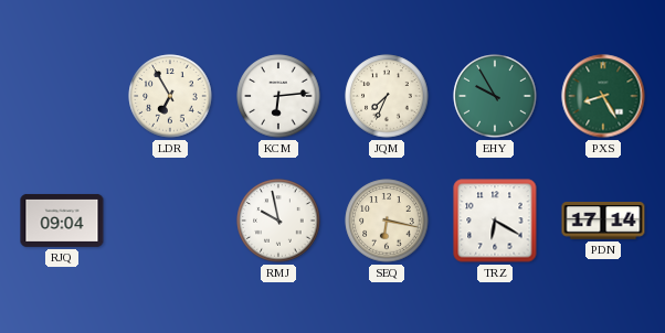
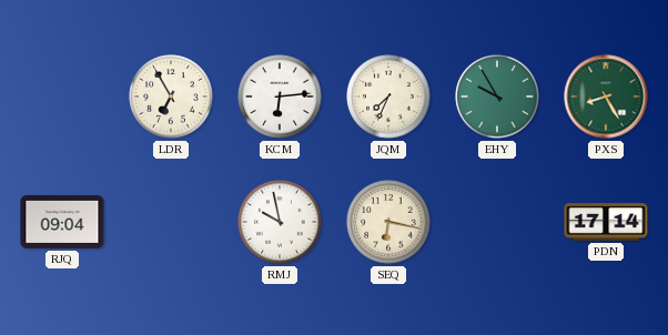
TRZ: 6:20 -> none
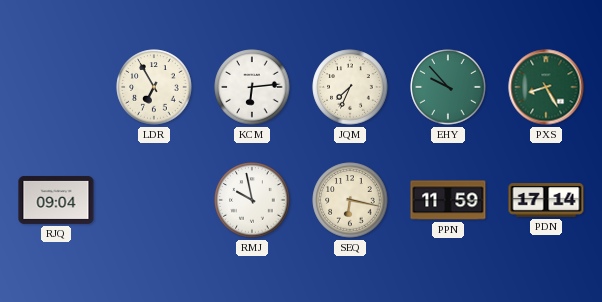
EHY: 9:55 -> 9:53
PPN: none -> 11:59
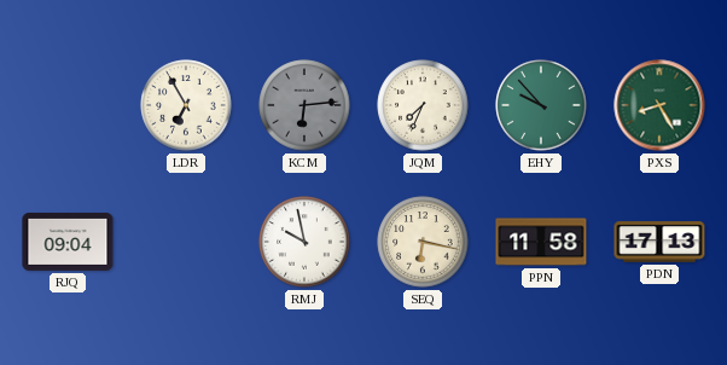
KCM dial: white -> grey
PPN: 11:59 -> 11:58
PDN: 17:14 -> 17:13
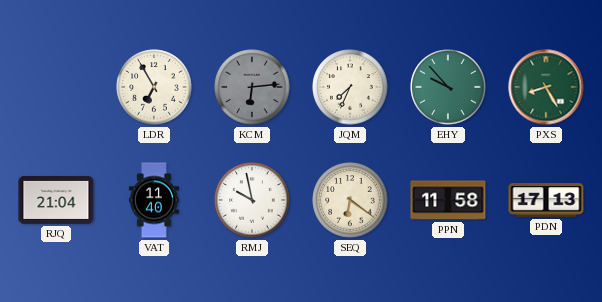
RJQ: 09:04 -> 21:04
VAT: none -> 11:40
SEQ: 6:17 -> 6:21
